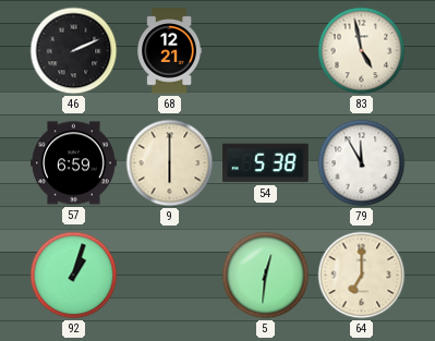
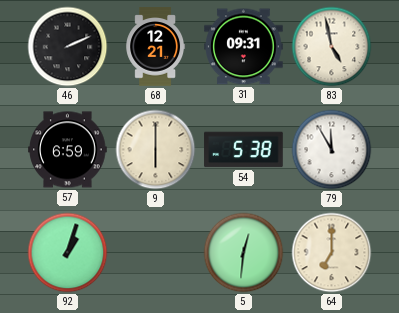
31: none -> 09:31
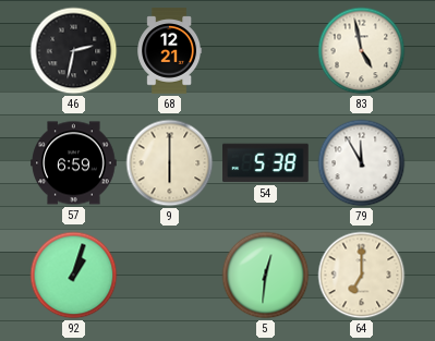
46: 2:11 -> 2:32
31: 09:31 -> none
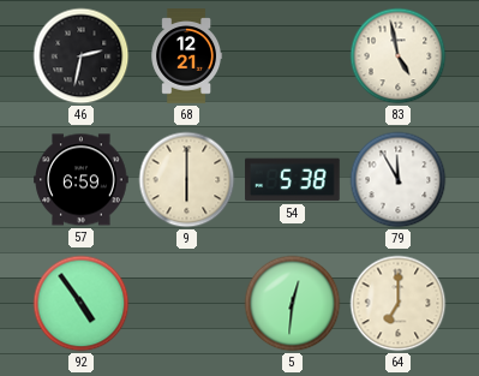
92: 1:03 -> 4:54
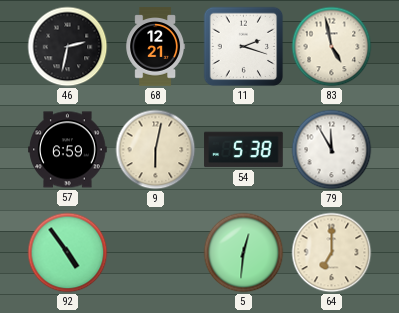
11: none -> 2:18
9: 6:00 -> 6:02
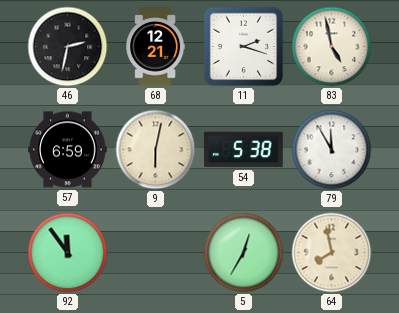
92: 4:54 -> 11:54
5: 12:31 -> 12:35
64: 7:00 -> 7:58
